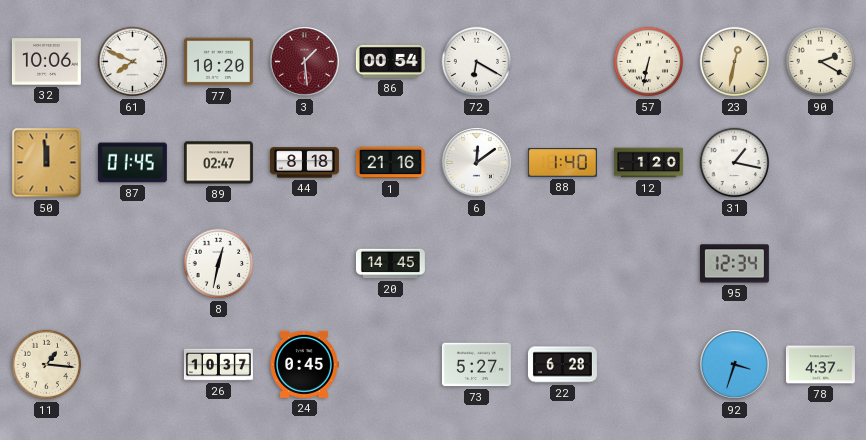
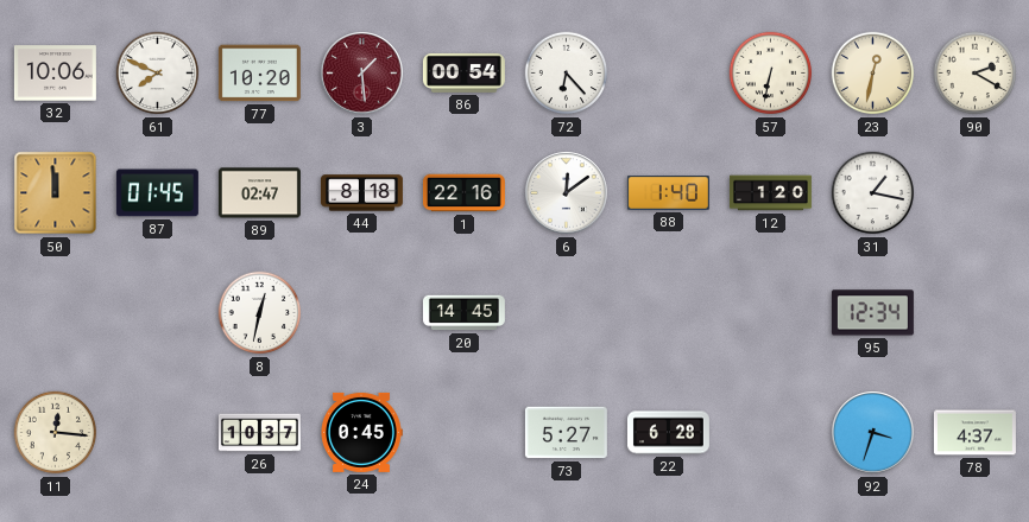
72: 6:20 -> 6:23
1: 21:16 -> 22:16
11: 1:16 -> 12:16
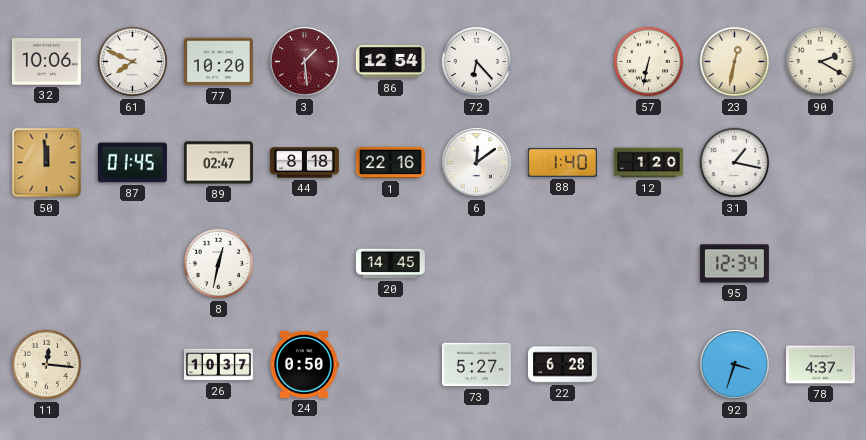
86: 00:54 -> 12:54
24: 0:45 -> 0:50
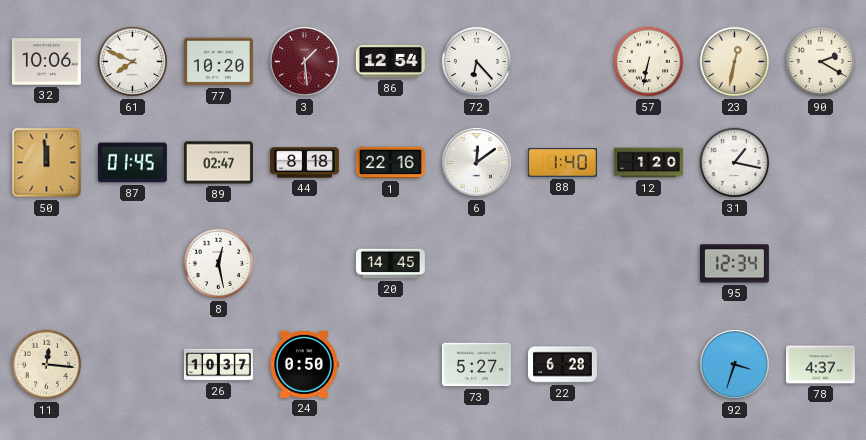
8: 12:32 -> 12:28
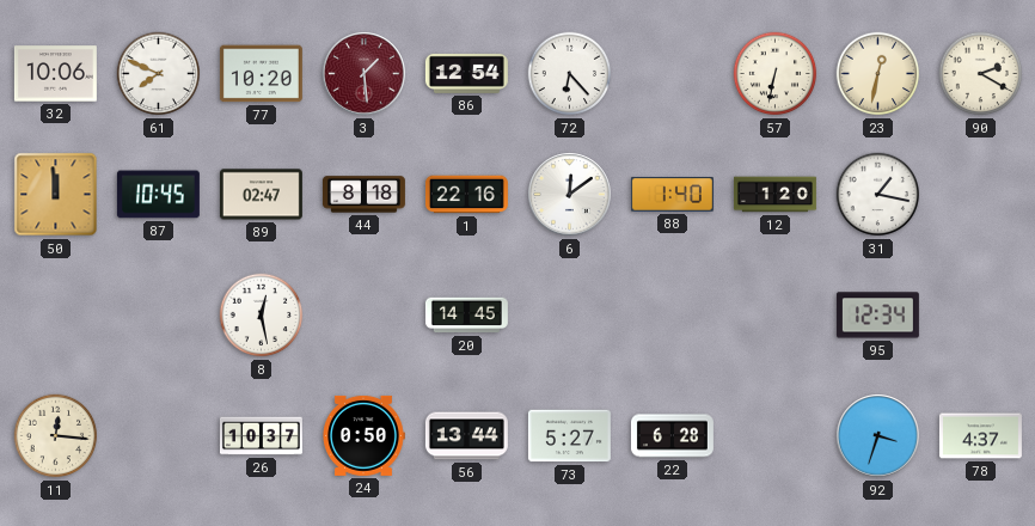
87: 01:45 -> 10:45
56: none -> 13:44
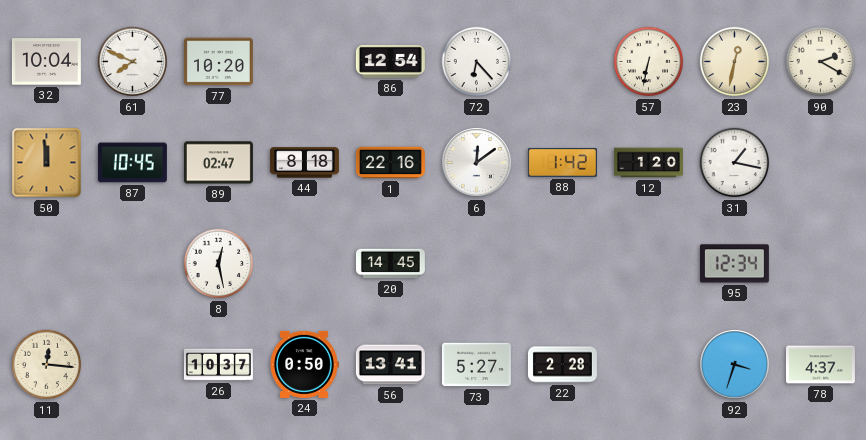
32: 10:06 -> 10:04
3: 1:29 -> none
88: 1:40 -> 1:42
56: 13:44 -> 13:41
22: 6:28 -> 2:28
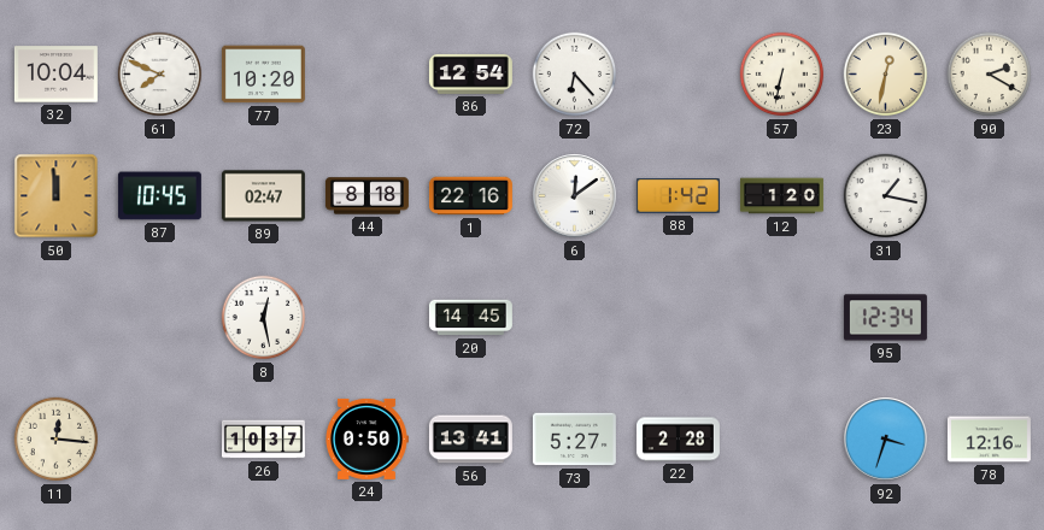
78: 4:37 -> 12:16
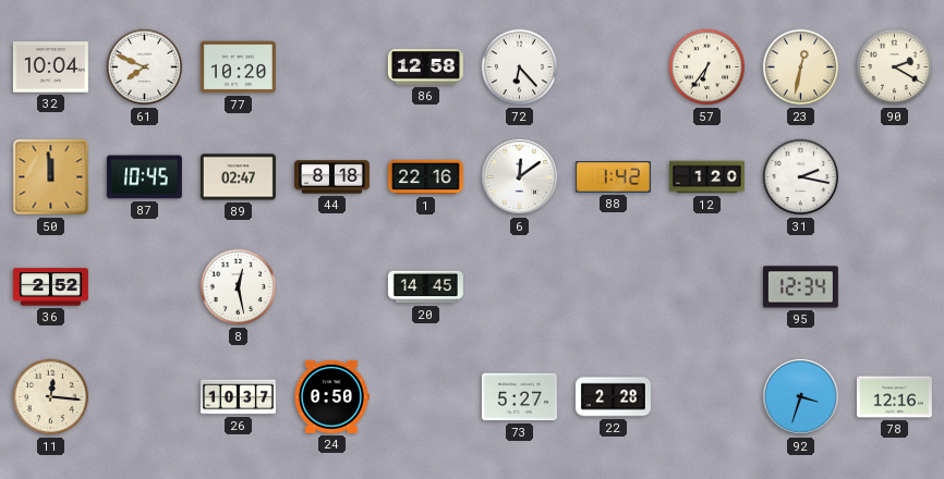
86: 12:54 -> 12:58
57: 6:32 -> 6:36
31: 1:17 -> 2:17
36: none -> 2:52
56: 13:41 -> none
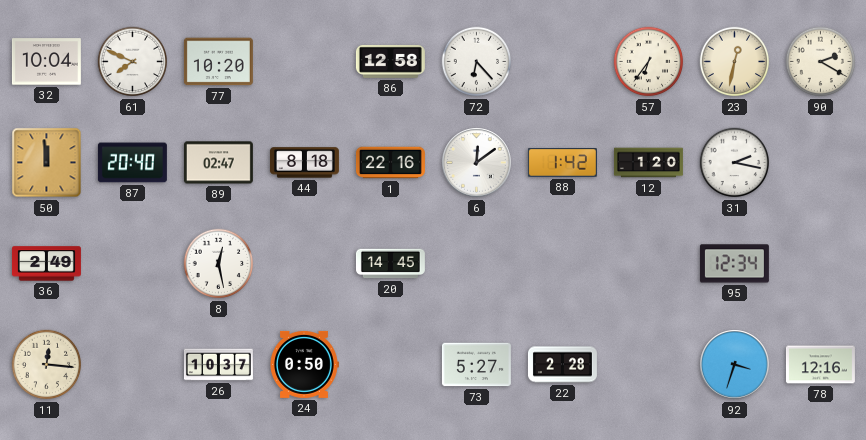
87: 10:45 -> 20:40
36: 2:52 -> 2:49
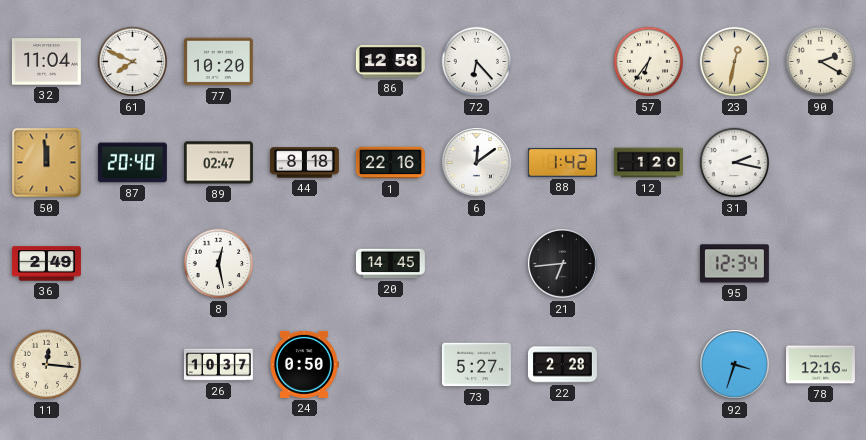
32: 10:04 -> 11:04
21: none -> 6:44
